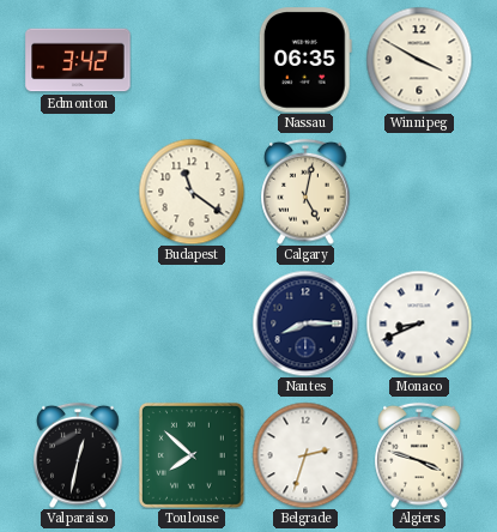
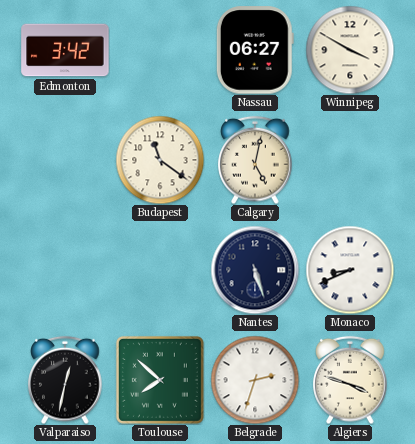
Nassau: 06:35 -> 06:27
Nantes: 8:15 -> 5:27
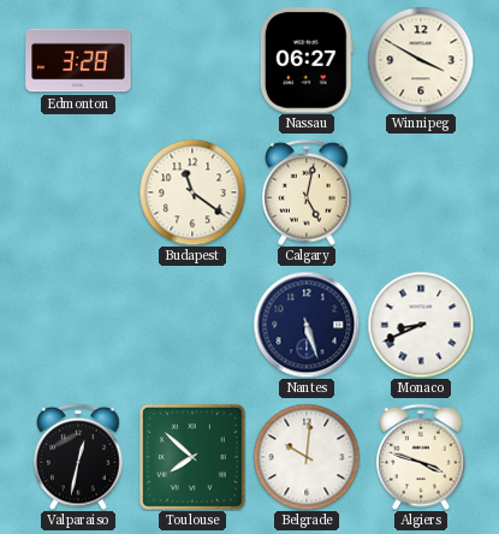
Edmonton: 3:42 -> 3:28
Belgrade: 2:33 -> 10:01
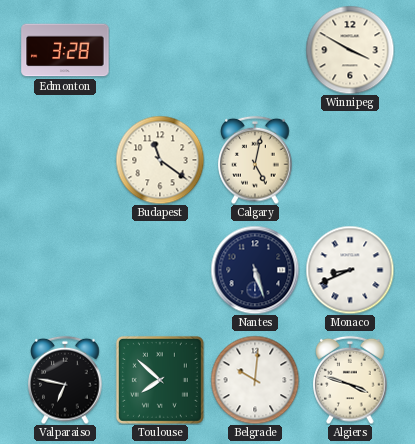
Nassau: 06:27 -> none
Valparaiso: 12:32 -> 6:47
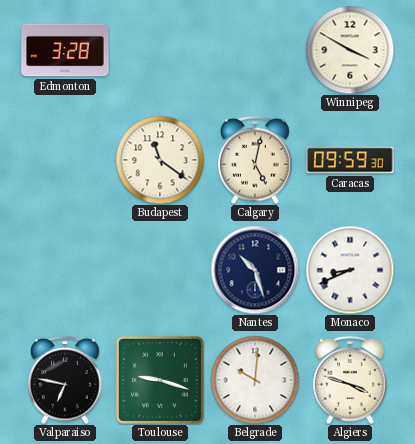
Caracas: none -> 09:59
Nantes: 5:27 -> 10:27
Toulouse: 7:52 -> 9:18
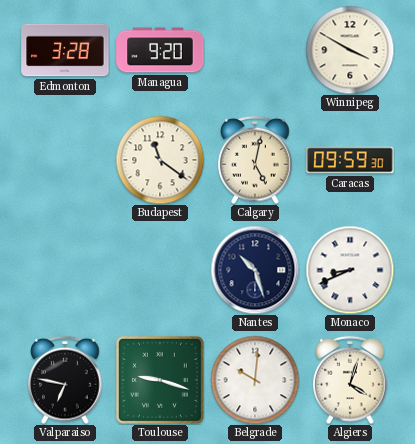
Managua: none -> 9:20
Algiers: 3:48 -> 4:03
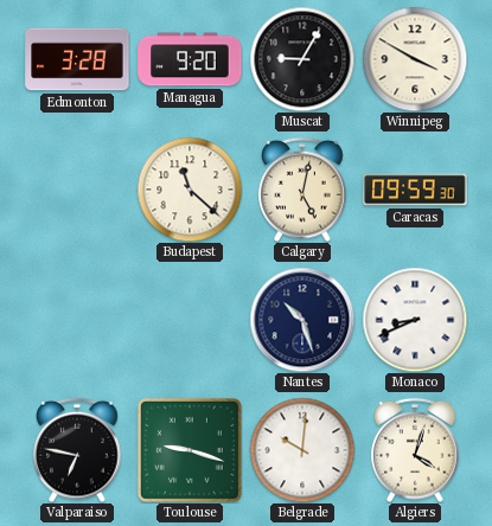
Muscat: none -> 9:05
Budapest: 11:21 -> 11:22
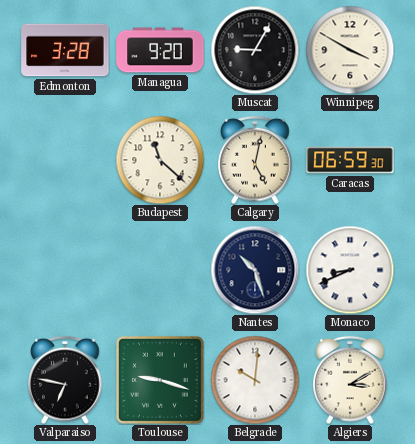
Caracas: 09:59 -> 06:59
Algiers: 4:03 -> 3:10
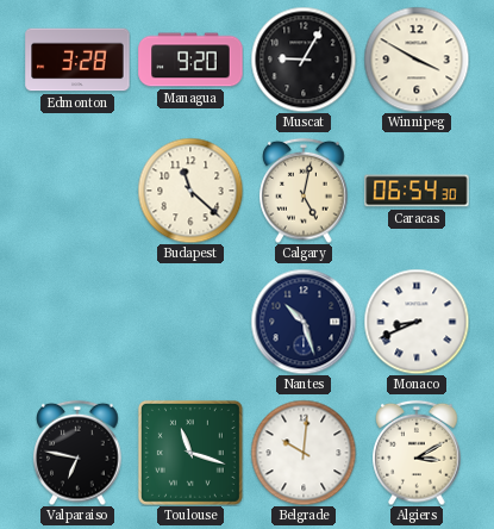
Caracas: 06:59 -> 06:54
Toulouse: 9:18 -> 11:18
